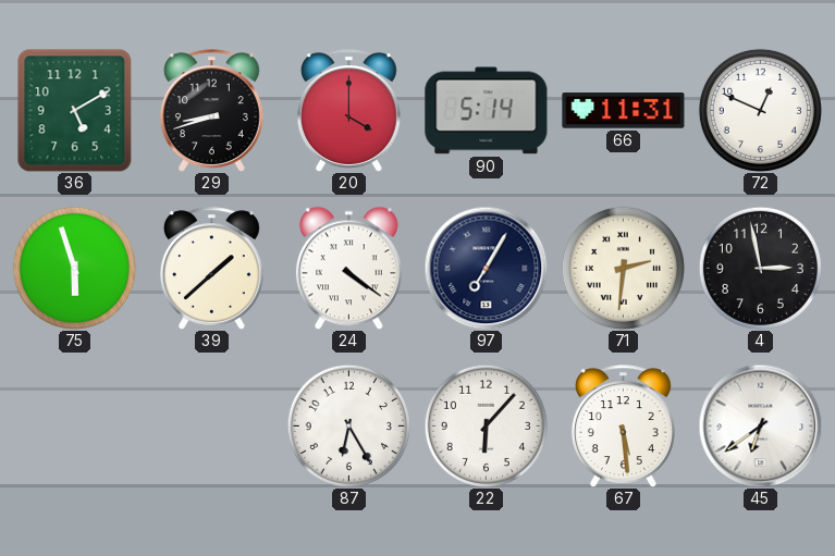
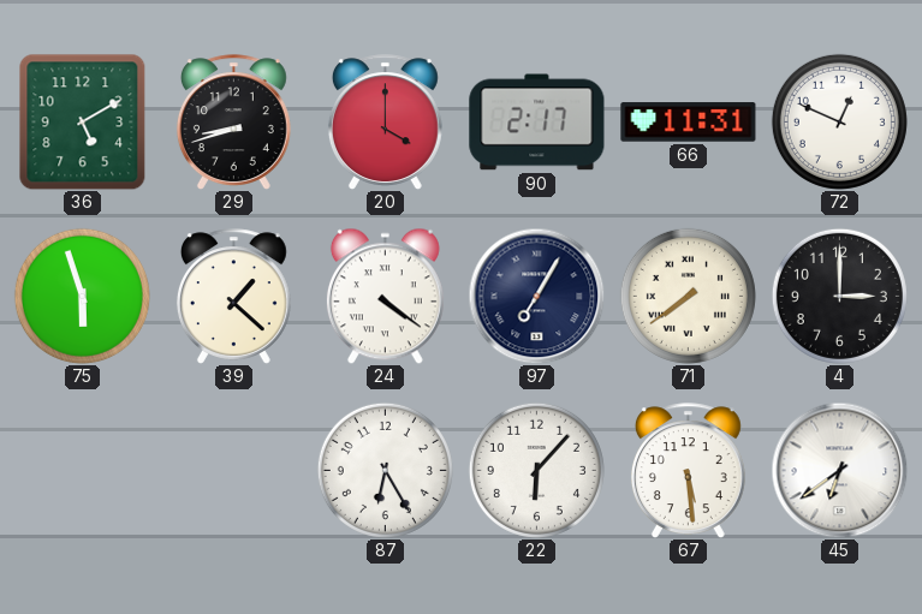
90: 5:14 -> 2:17
39: 1:38 -> 1:22
71: 2:31 -> 7:39
4: 2:58 -> 3:00
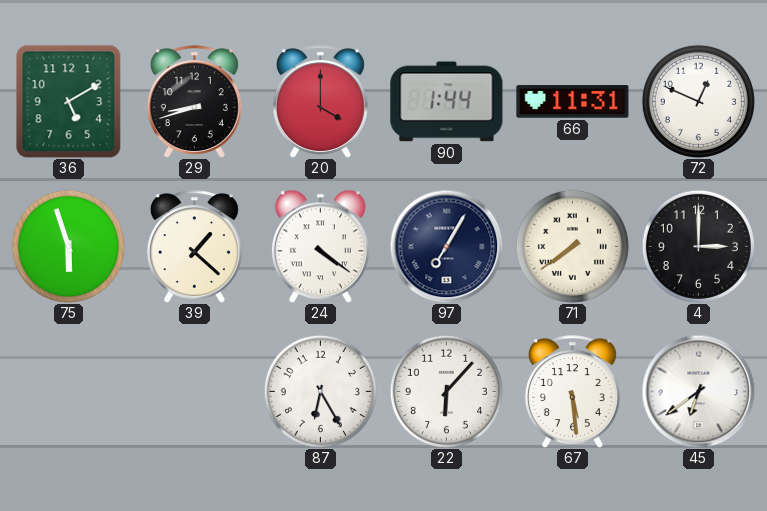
90: 2:17 -> 1:44
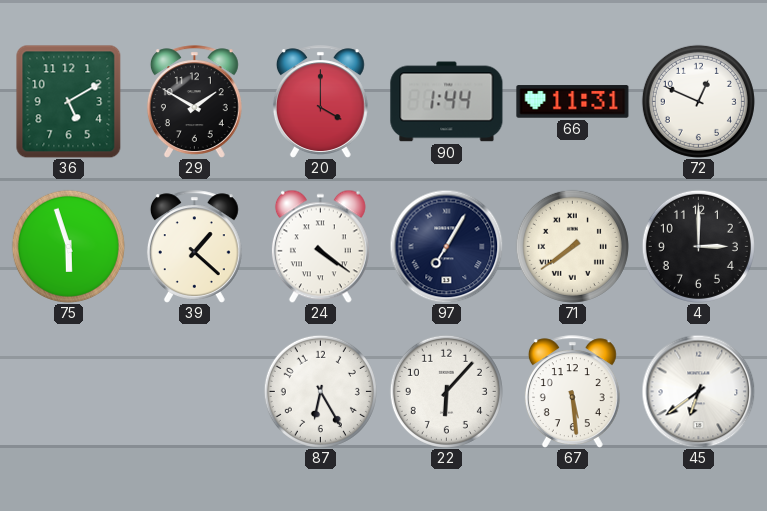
29: 8:42 -> 1:50
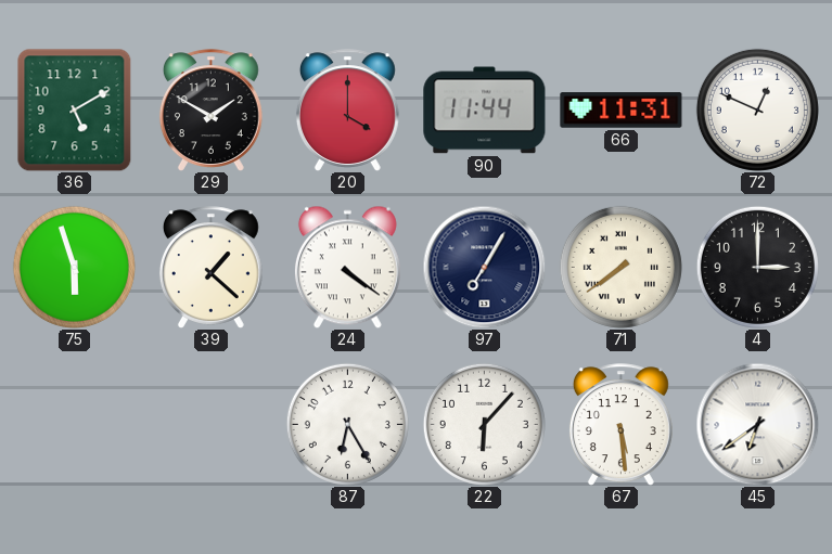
90: 1:44 -> 11:44
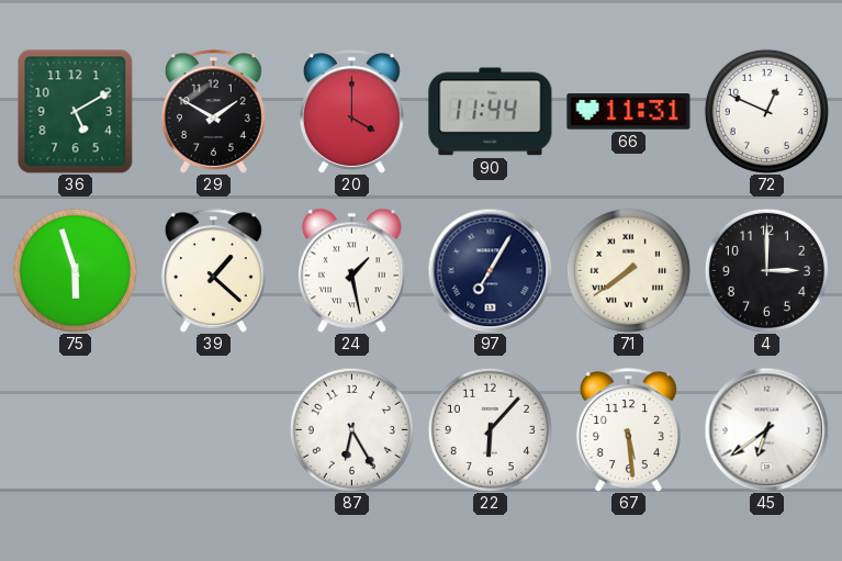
24: 4:21 -> 1:28
